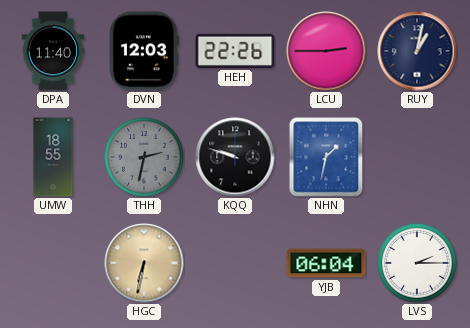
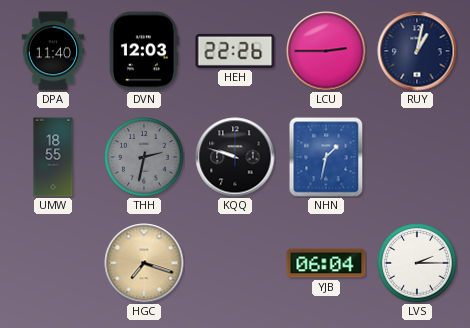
HGC: 6:32 -> 7:18
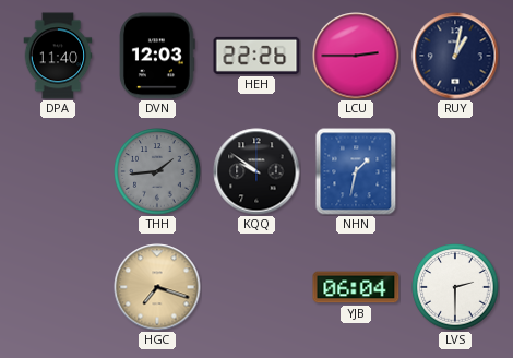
UMW: 18:55 -> none
THH: 2:32 -> 1:44
KQQ: 9:48 -> 9:51
LVS: 2:15 -> 2:30
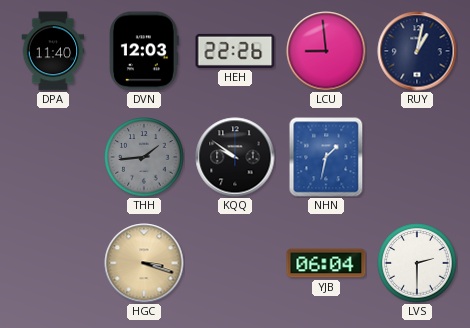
LCU: 2:45 -> 8:59
HGC: 7:18 -> 3:18
